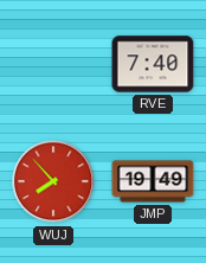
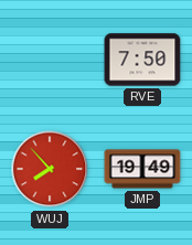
RVE: 7:40 -> 7:50
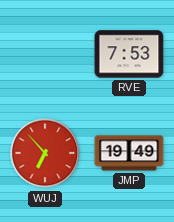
RVE: 7:50 -> 7:53
WUJ: 7:53 -> 6:53
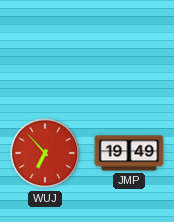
RVE: 7:53 -> none
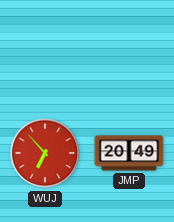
JMP: 19:49 -> 20:49
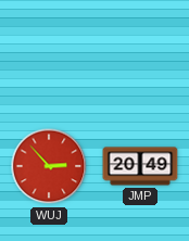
WUJ: 6:53 -> 2:53
